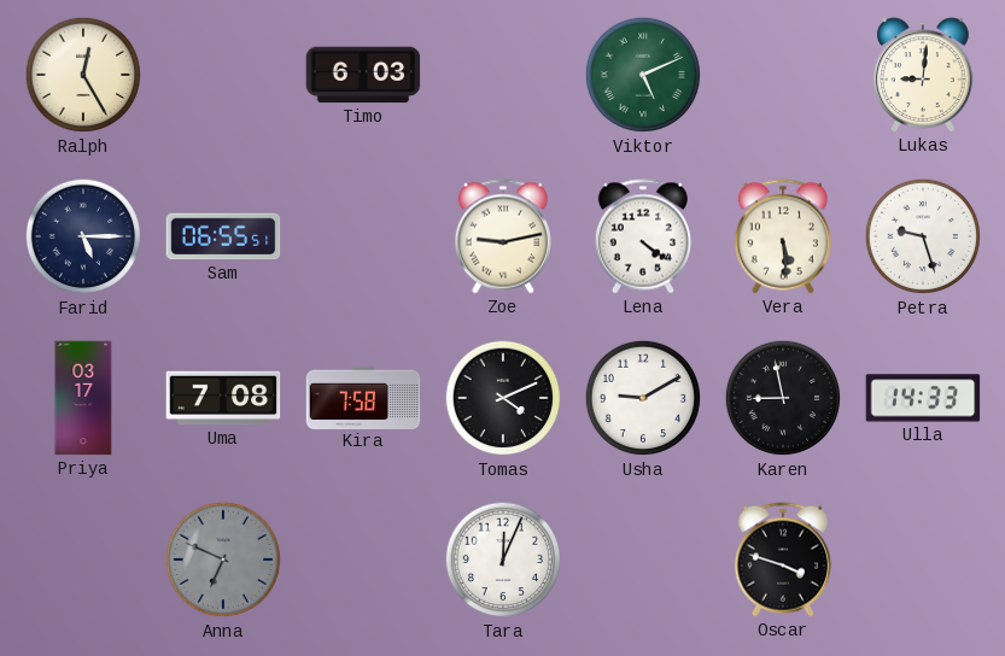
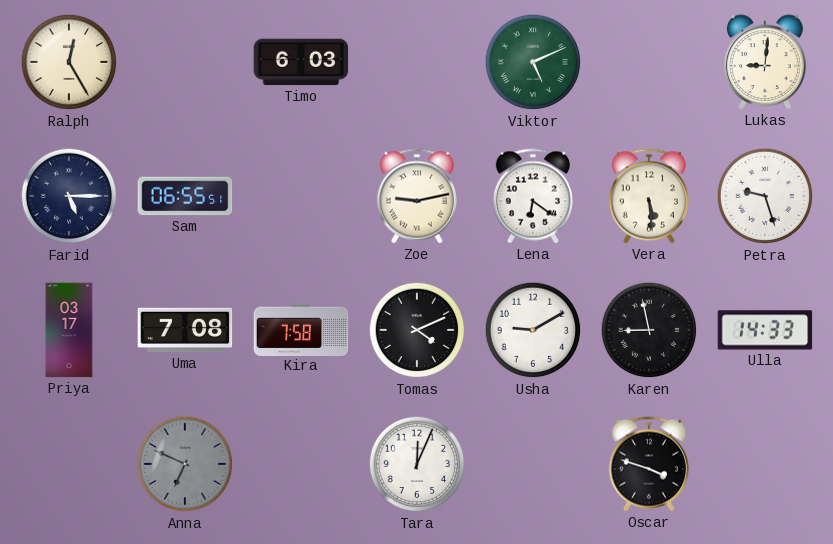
Lena: 4:21 -> 6:21
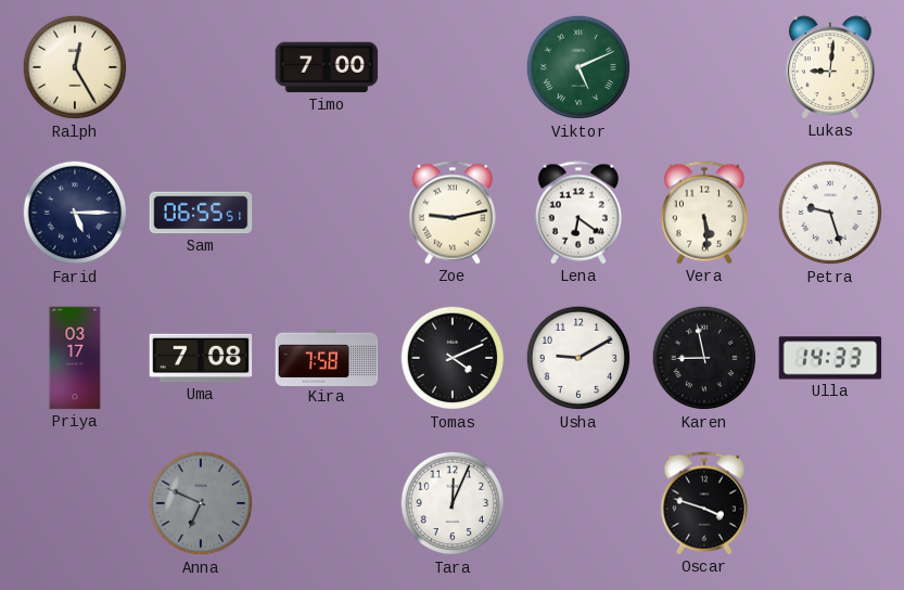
Timo: 6:03 -> 7:00
